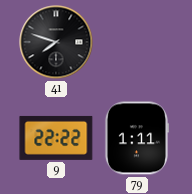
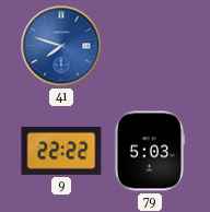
41 dial: black -> blue
79: 1:11 -> 5:03
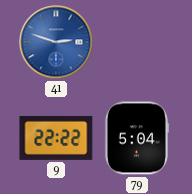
41: 7:48 -> 2:48
79: 5:03 -> 5:04
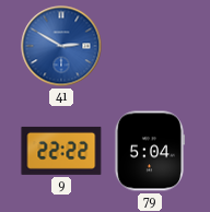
41: 2:48 -> 2:50
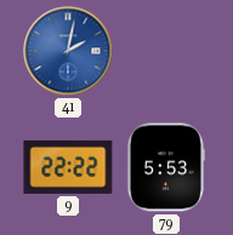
41: 2:50 -> 2:02
79: 5:04 -> 5:53
